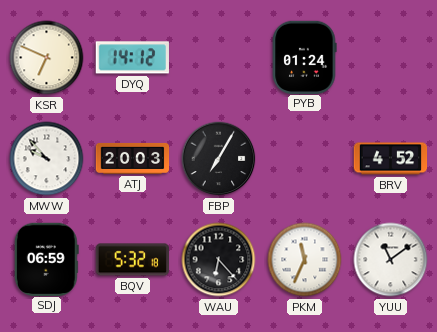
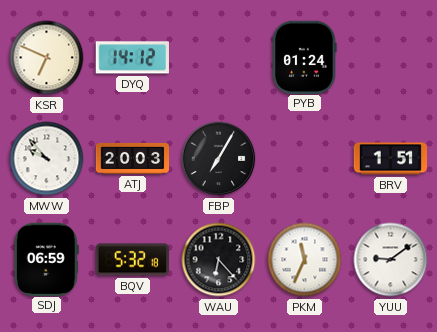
BRV: 4:52 -> 1:51
YUU: 11:09 -> 9:09
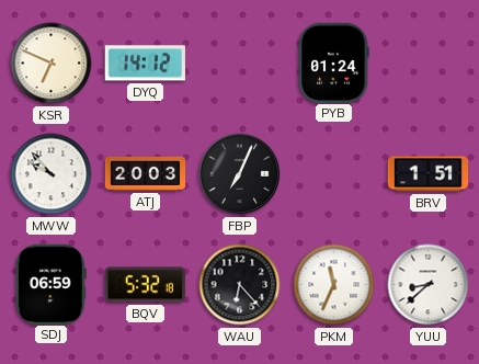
FBP: 7:05 -> 7:04
YUU: 9:09 -> 8:38
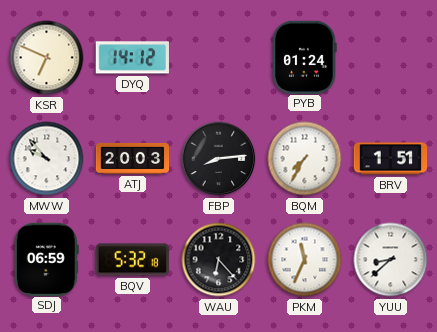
FBP: 7:04 -> 8:14
BQM: none -> 7:35
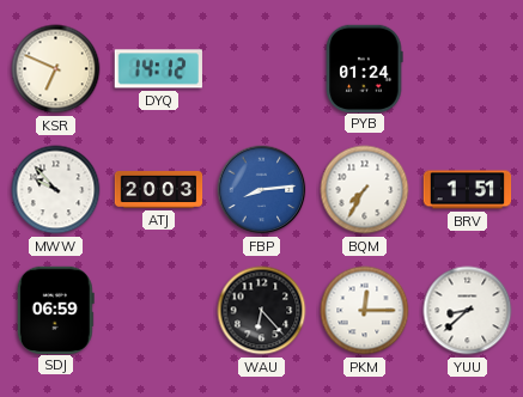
FBP dial: black -> blue
BQV: 5:32 -> none
PKM: 11:34 -> 12:15
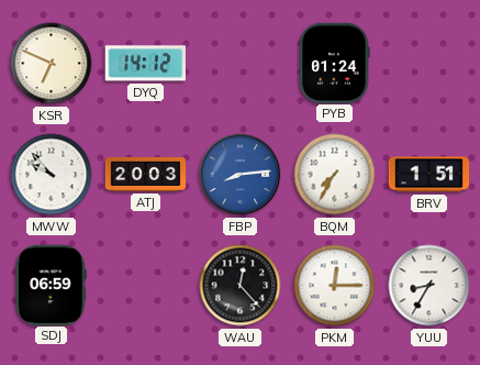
WAU: 6:23 -> 12:23
YUU: 8:38 -> 8:35
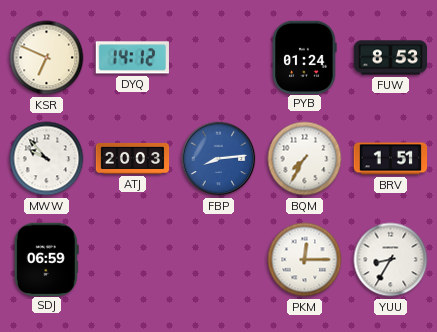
FUW: none -> 8:53
WAU: 12:23 -> none
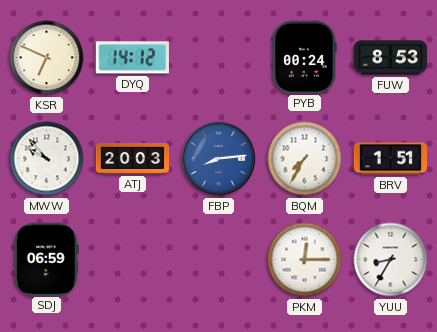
PYB: 01:24 -> 00:24
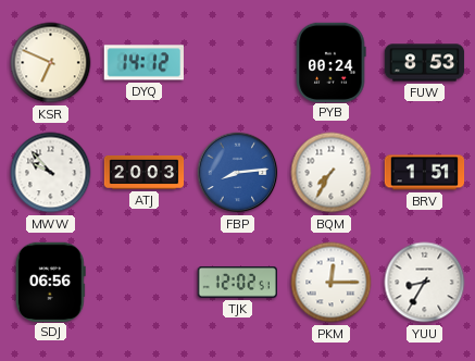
SDJ: 06:59 -> 06:56
TJK: none -> 12:02
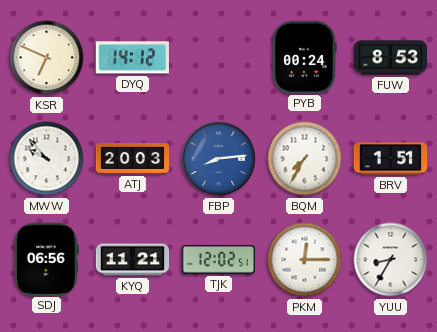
KYQ: none -> 11:21
